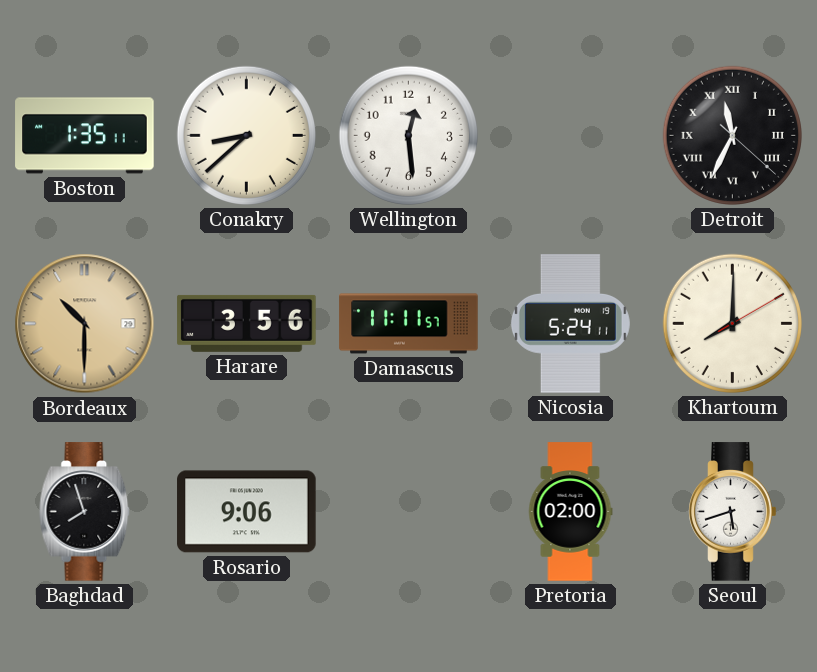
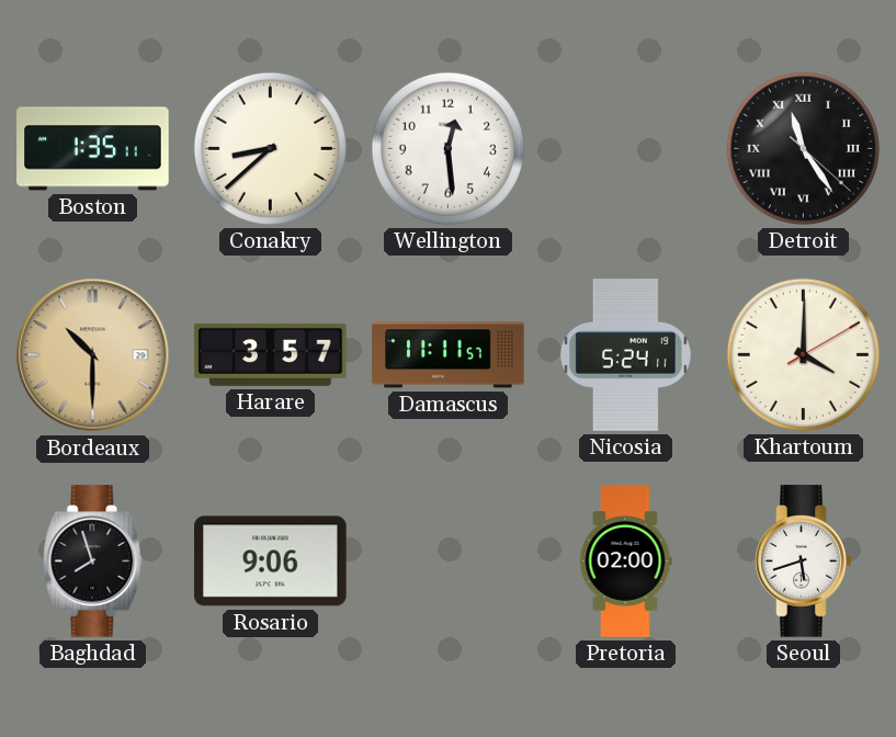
Detroit: 11:34 -> 11:24
Harare: 3:56 -> 3:57
Khartoum: 8:00 -> 4:00
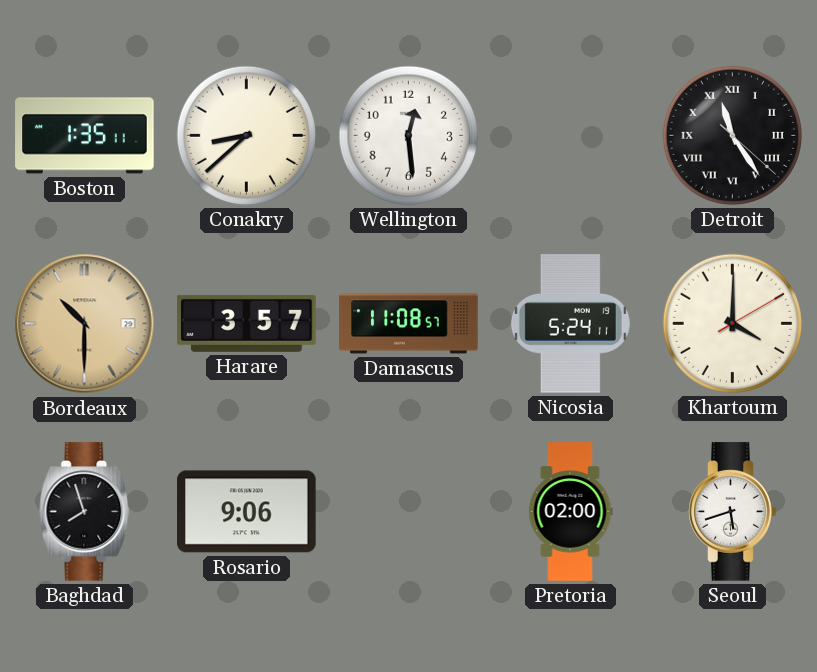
Damascus: 11:11 -> 11:08
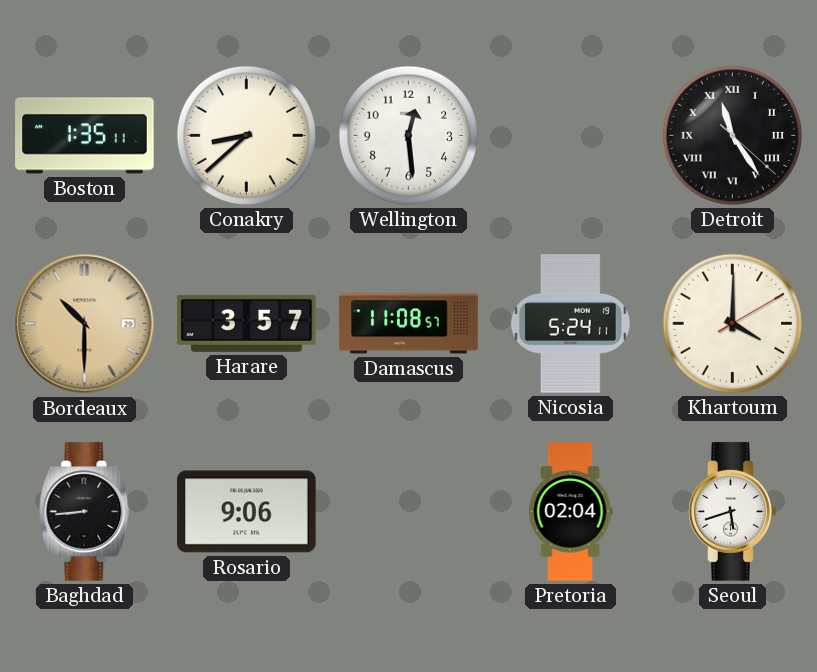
Baghdad: 7:57 -> 8:44
Pretoria: 02:00 -> 02:04
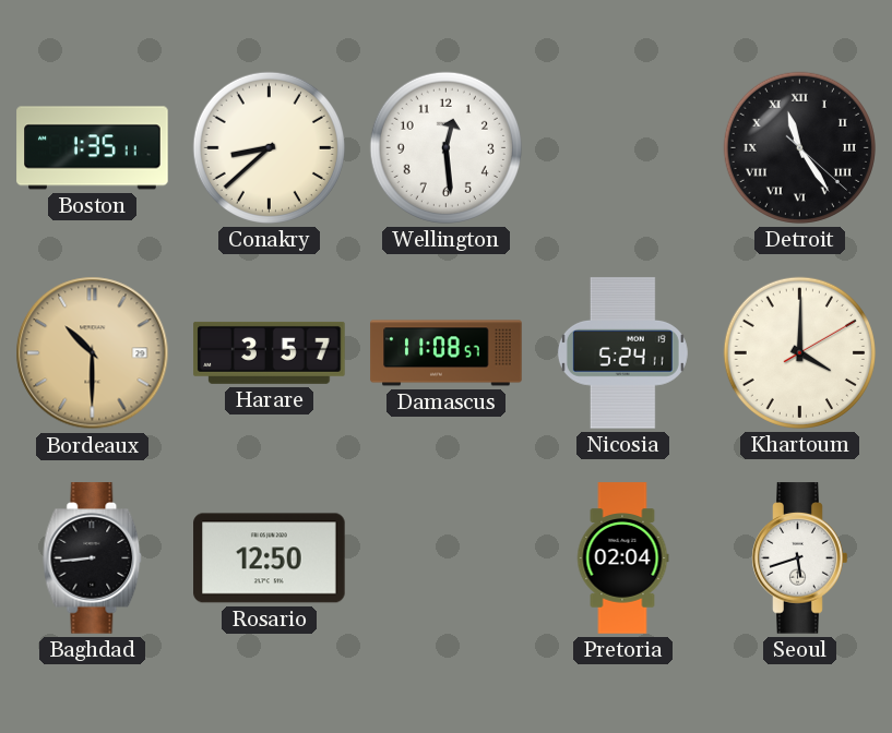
Rosario: 9:06 -> 12:50
